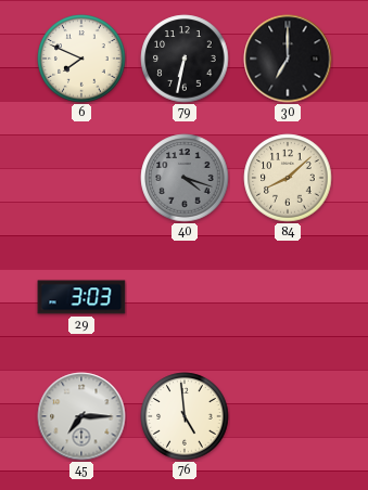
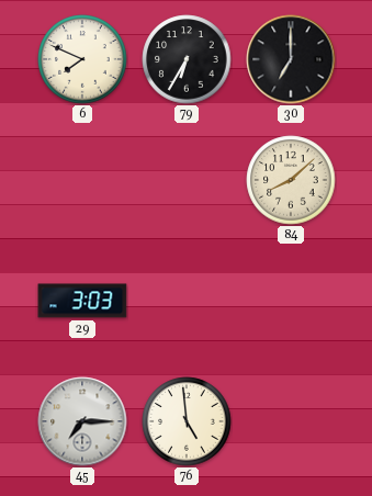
79: 6:32 -> 6:35
40: 4:18 -> none
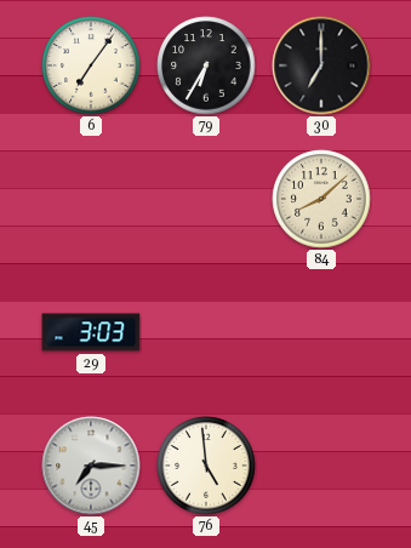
6: 7:49 -> 7:06
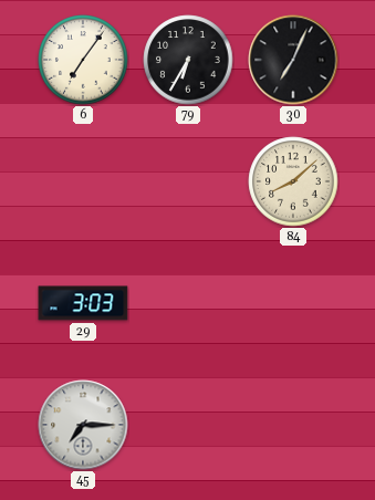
30: 7:00 -> 7:04
76: 4:59 -> none
